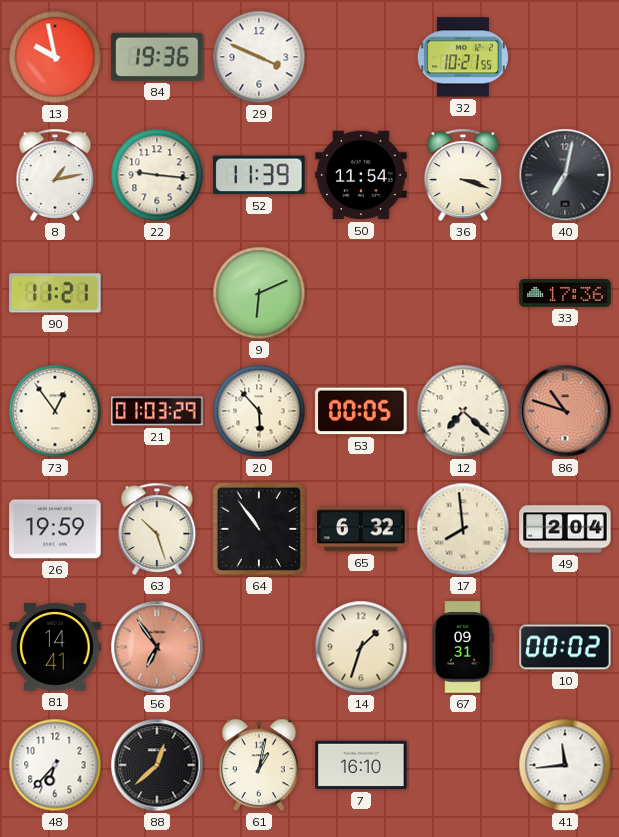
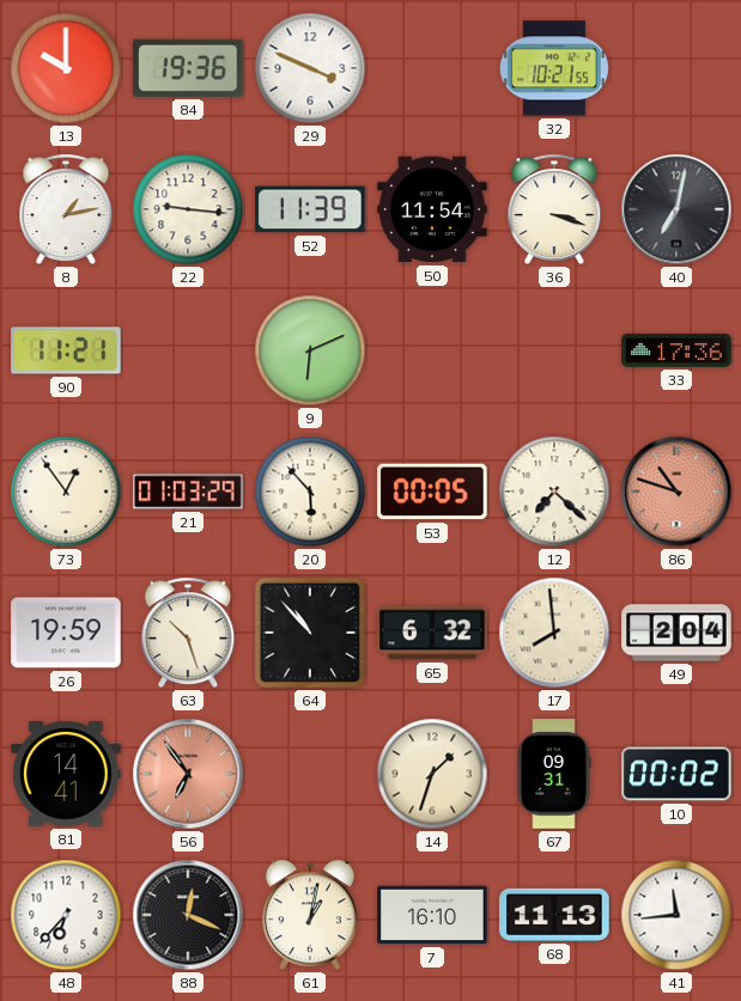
13: 9:58 -> 10:00
64: 10:54 -> 10:53
88: 12:38 -> 12:19
68: none -> 11:13
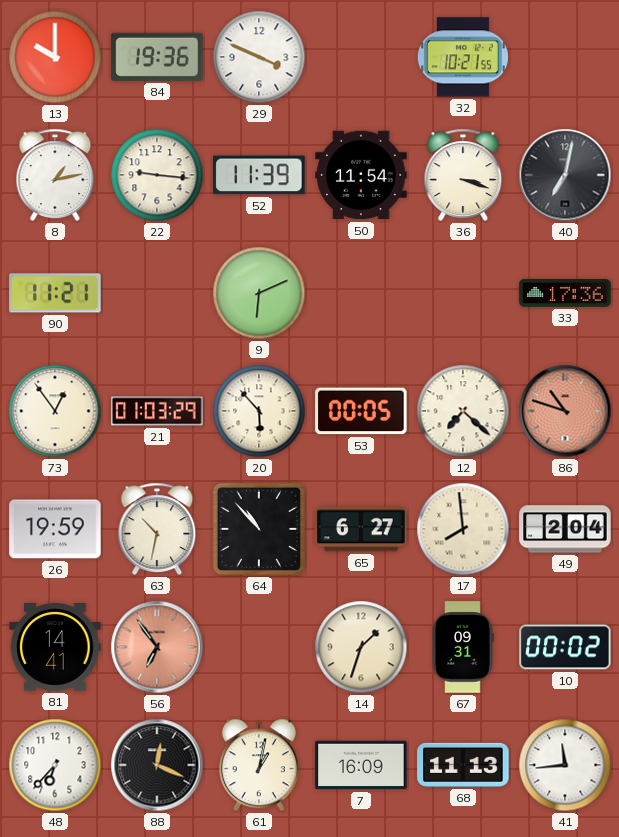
63: 10:27 -> 10:32
65: 6:32 -> 6:27
7: 16:10 -> 16:09
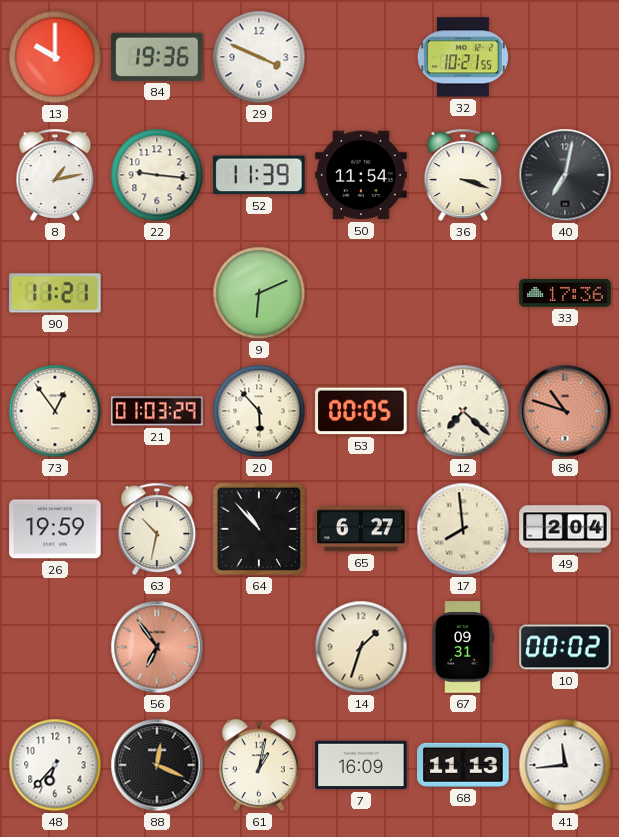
81: 14:41 -> none
